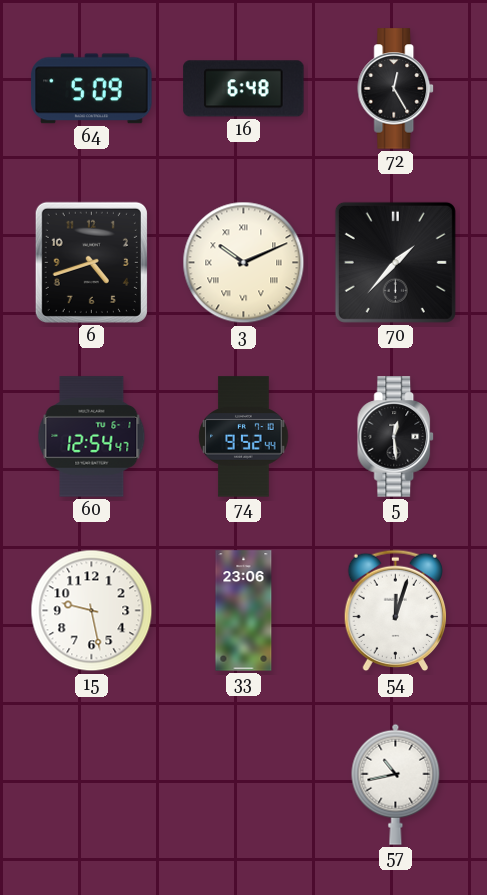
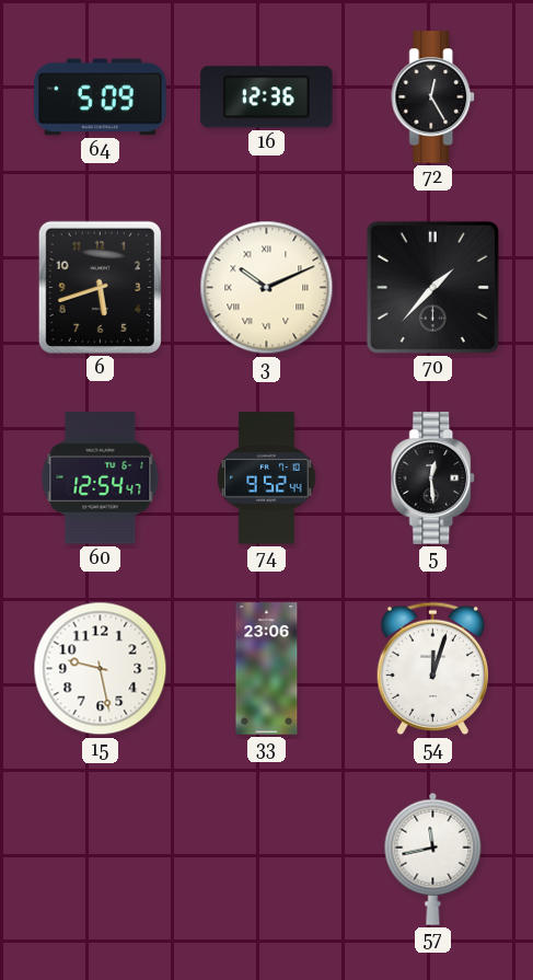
16: 6:48 -> 12:36
6: 4:42 -> 5:42
57: 10:43 -> 11:43
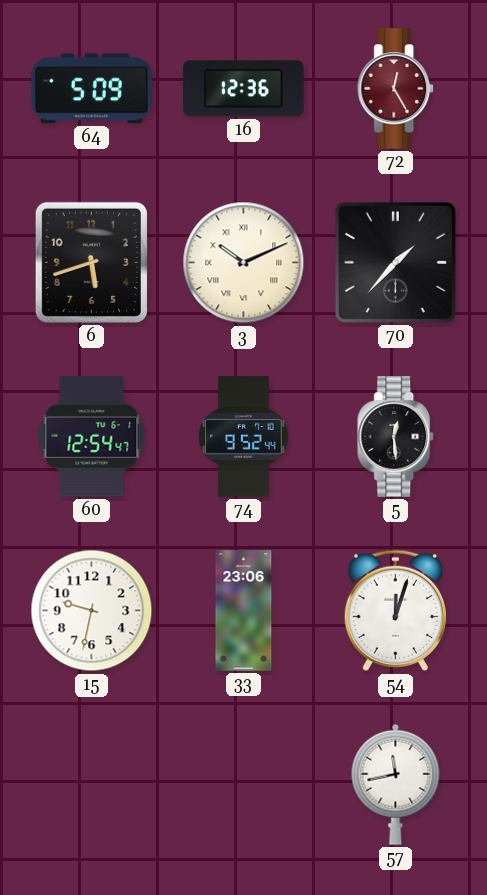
72 dial: black -> burgundy
15: 9:28 -> 9:32
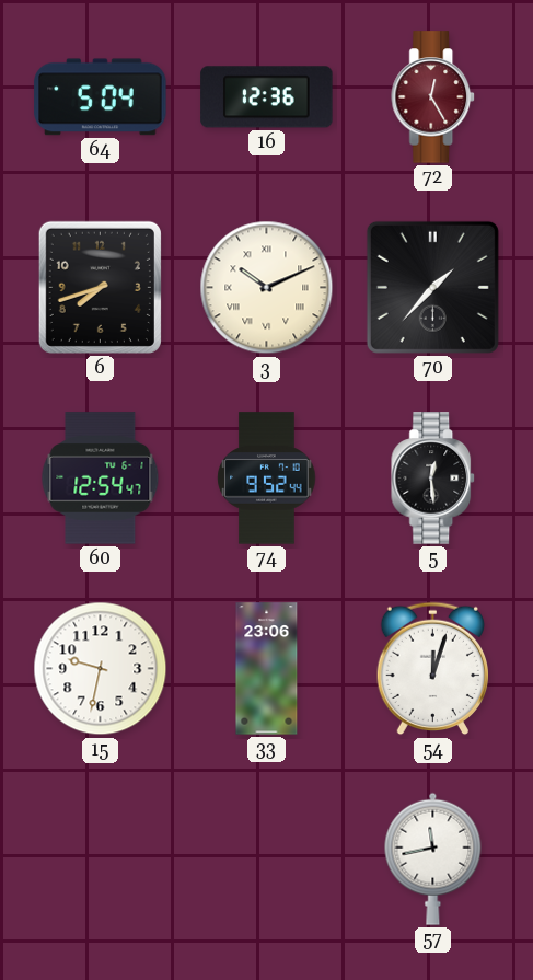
64: 5:09 -> 5:04
6: 5:42 -> 7:42
